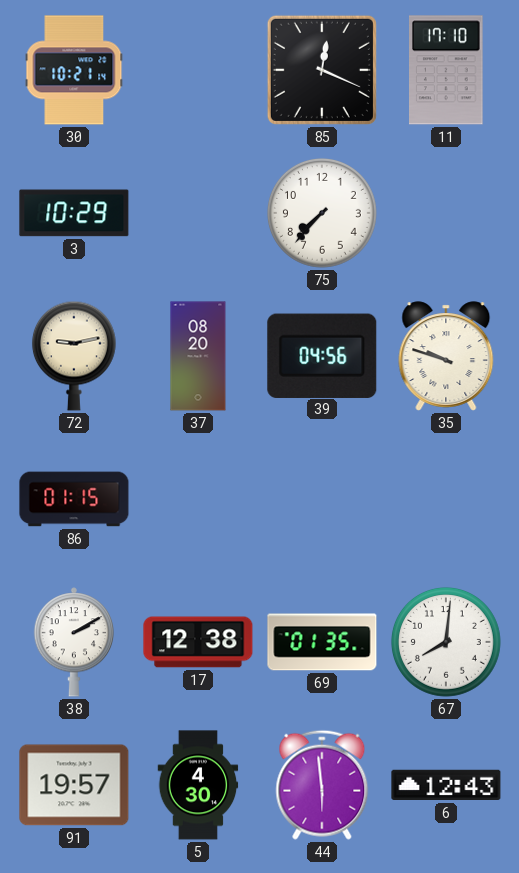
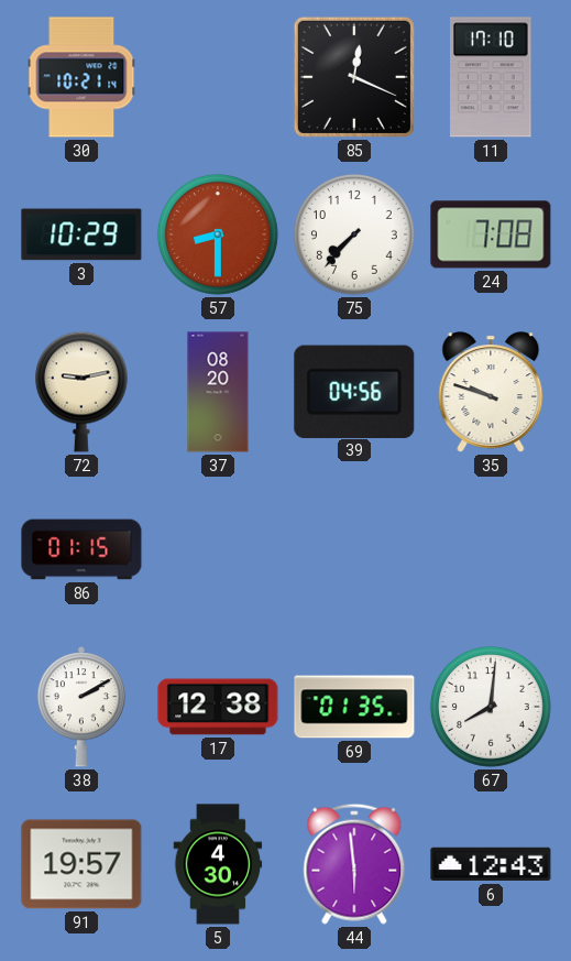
57: none -> 8:30
24: none -> 7:08
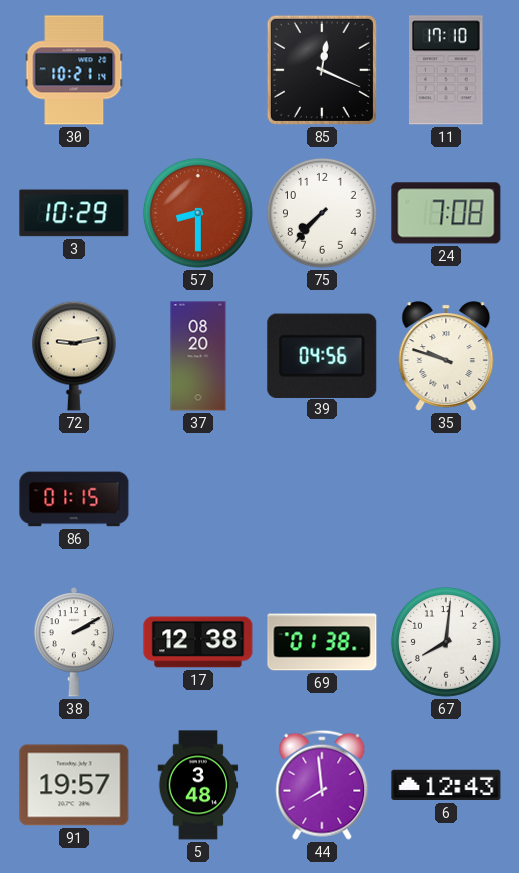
69: 01:35 -> 01:38
5: 4:30 -> 3:48
44: 5:59 -> 7:59
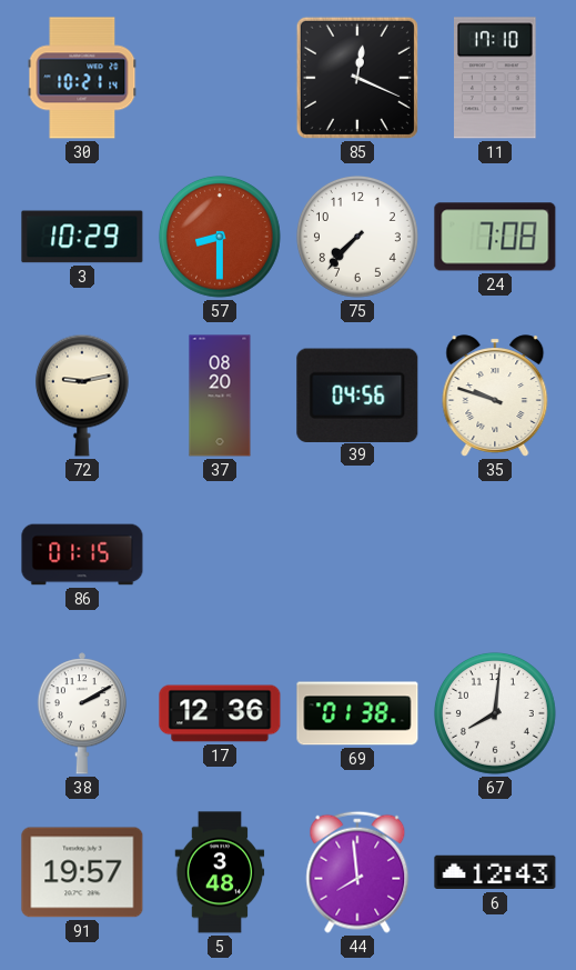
17: 12:38 -> 12:36
